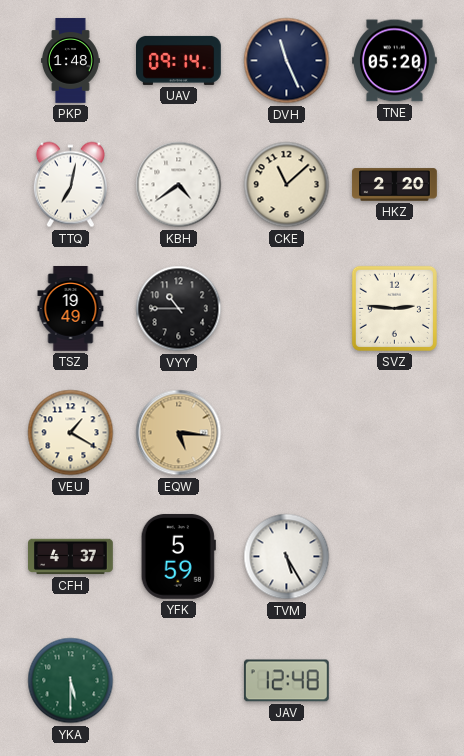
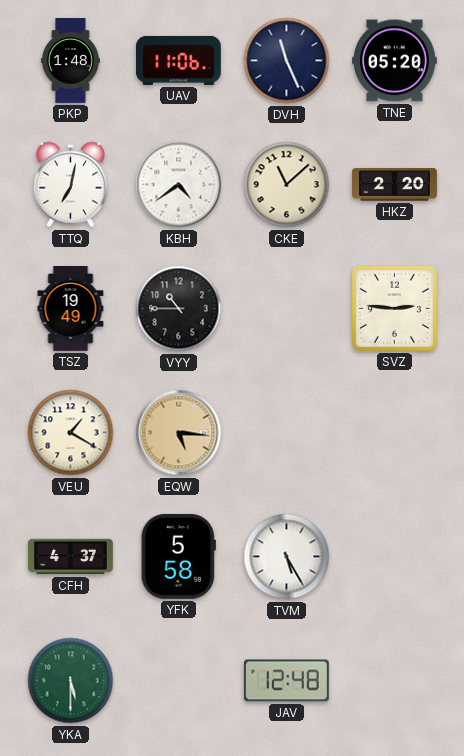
UAV: 09:14 -> 11:06
YFK: 5:59 -> 5:58
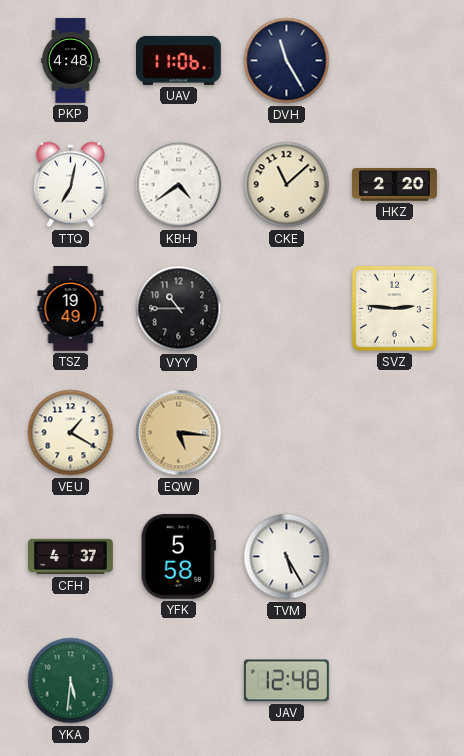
PKP: 1:48 -> 4:48
DVH: 11:26 -> 11:25
TNE: 05:20 -> none
YKA: 5:30 -> 5:31
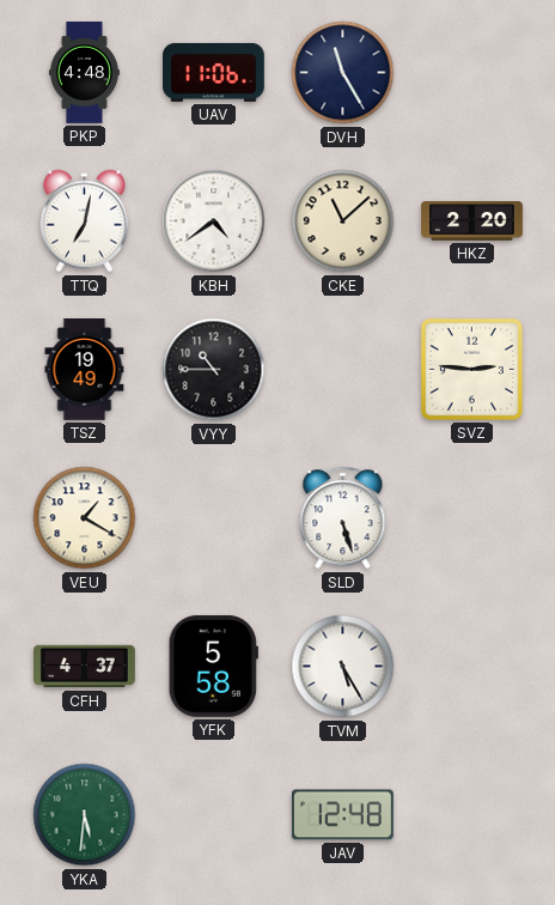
EQW: 5:16 -> none
SLD: none -> 5:27
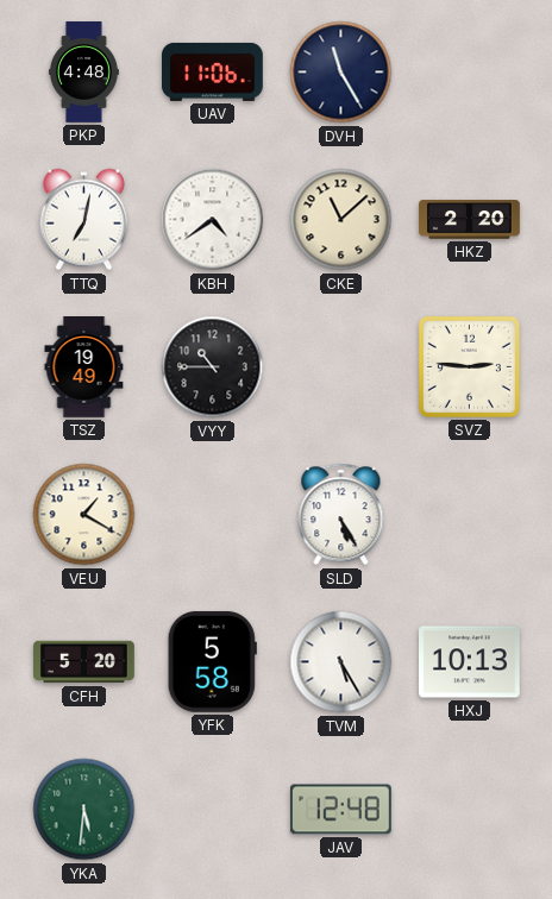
SLD: 5:27 -> 5:25
CFH: 4:37 -> 5:20
HXJ: none -> 10:13
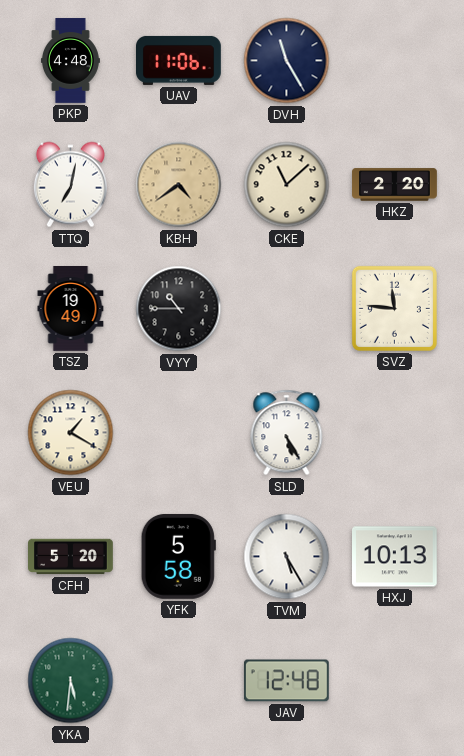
KBH dial: white -> champagne
SVZ: 2:46 -> 11:46
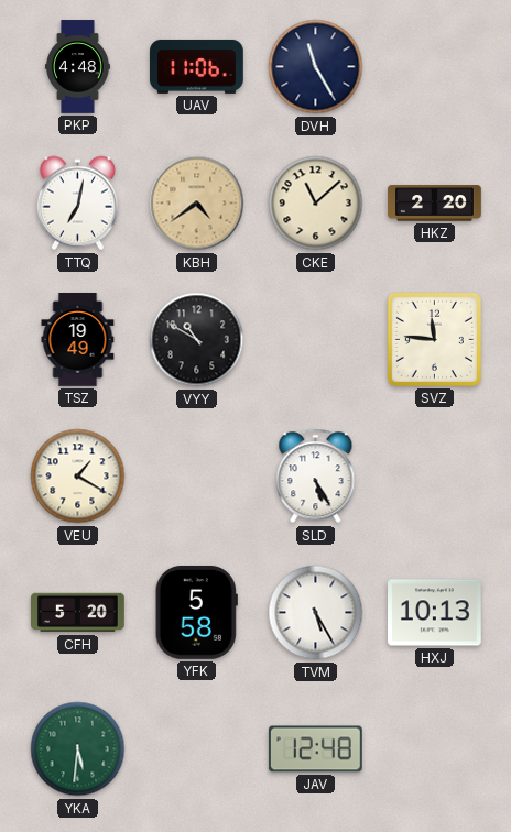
VYY: 10:45 -> 10:50
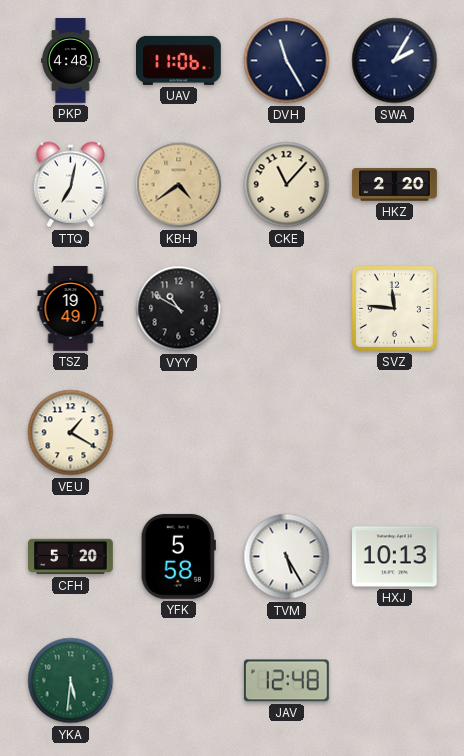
SWA: none -> 2:05
CKE: 11:08 -> 11:07
SLD: 5:25 -> none
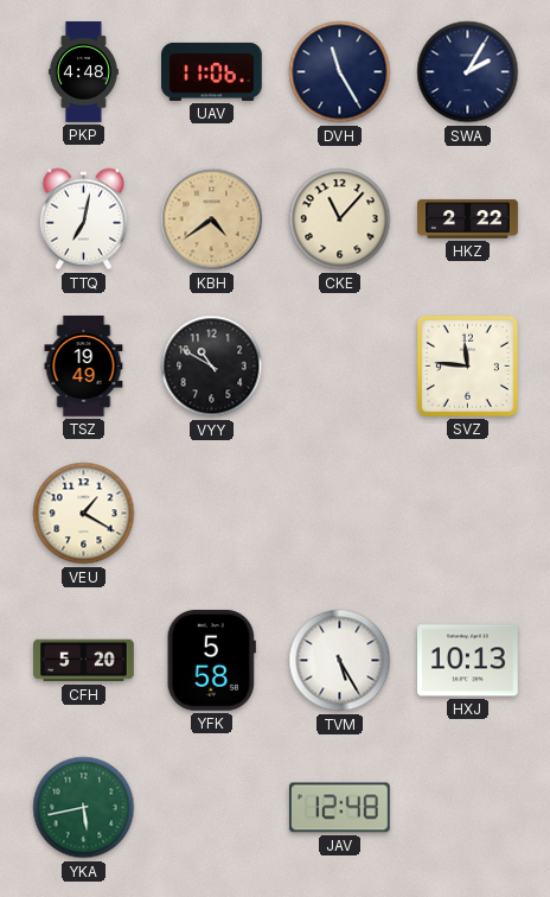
HKZ: 2:20 -> 2:22
YKA: 5:31 -> 5:43
